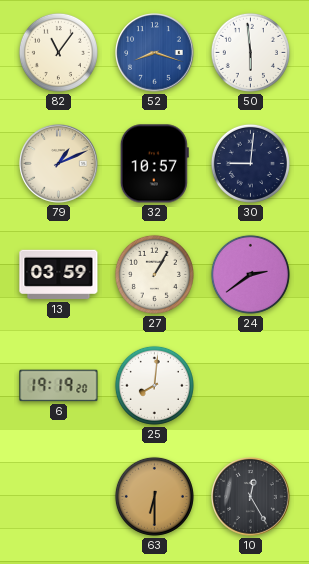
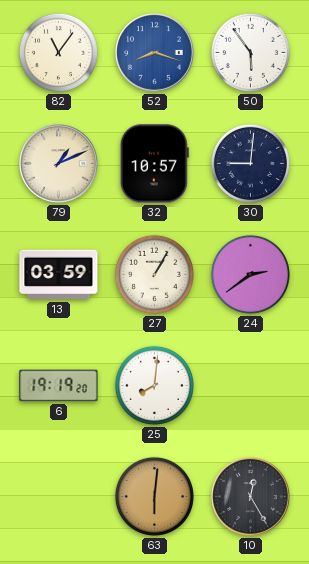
50: 5:59 -> 5:54
63: 6:30 -> 6:01
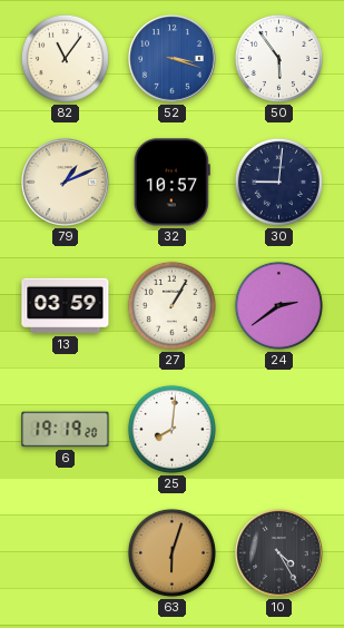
52: 8:18 -> 3:18
63: 6:01 -> 6:03
10: 12:25 -> 4:25
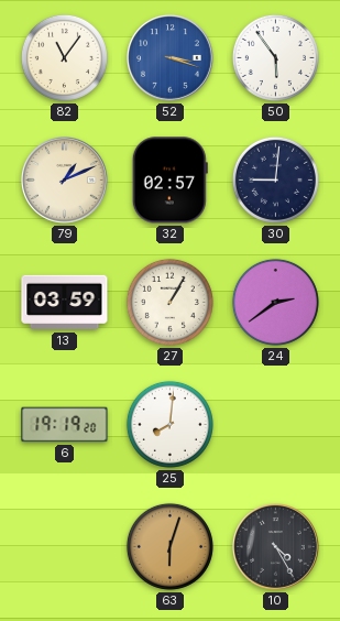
32: 10:57 -> 02:57
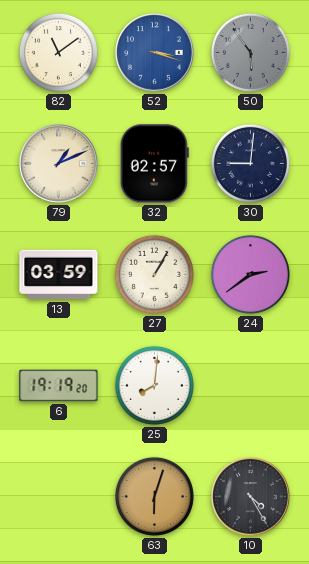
82: 11:06 -> 11:09
50 dial: white -> grey
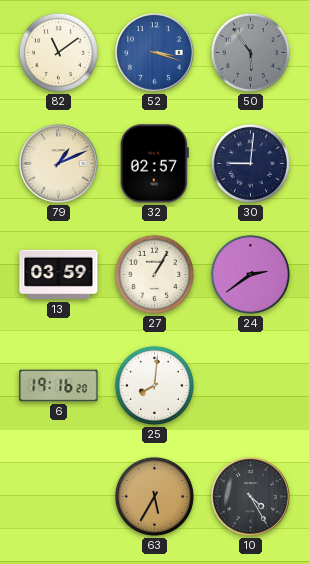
6: 19:19 -> 19:16
63: 6:03 -> 5:35
